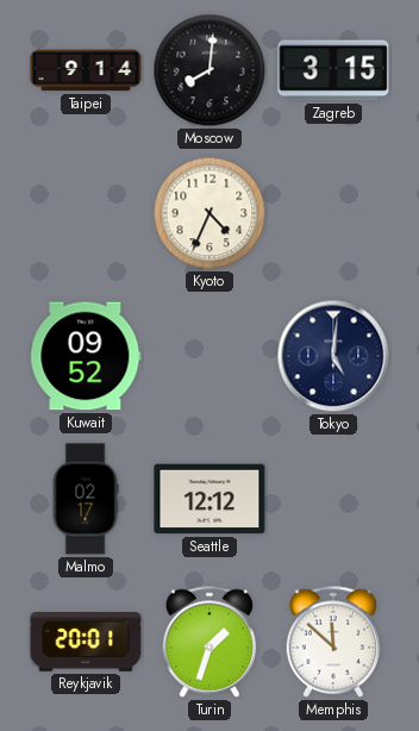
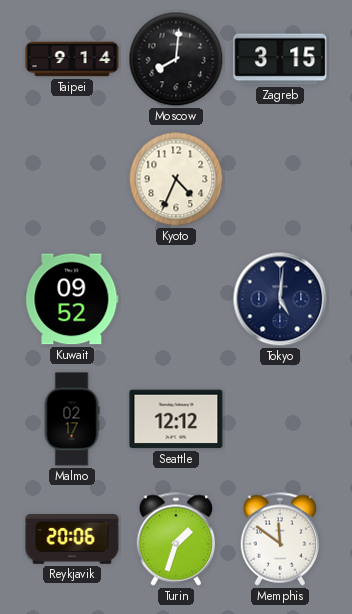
Reykjavik: 20:01 -> 20:06
Memphis: 11:52 -> 11:51
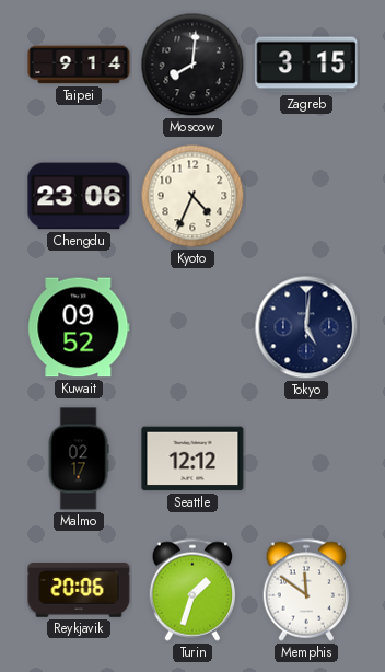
Chengdu: none -> 23:06
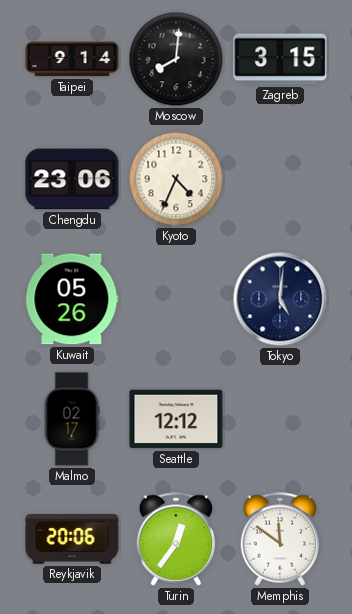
Kuwait: 09:52 -> 05:26
Turin: 1:33 -> 12:36
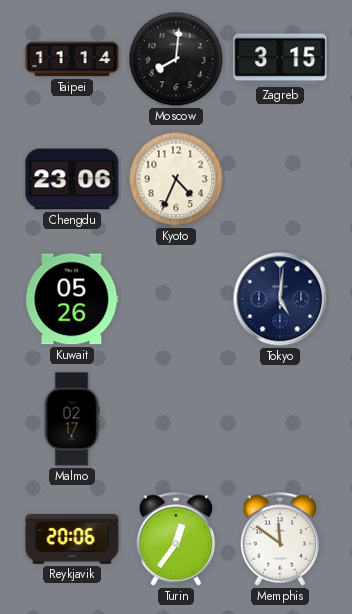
Taipei: 9:14 -> 11:14
Seattle: 12:12 -> none
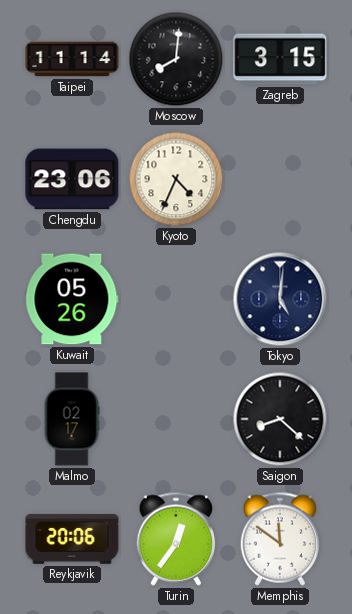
Saigon: none -> 8:22
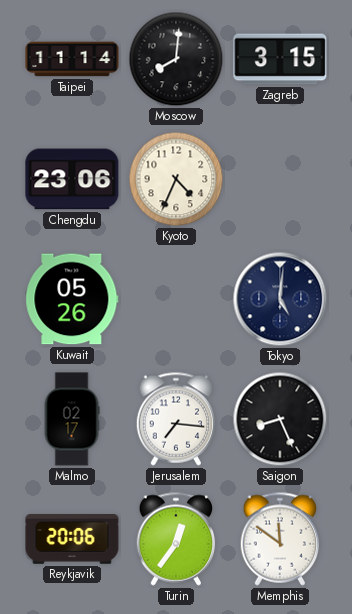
Jerusalem: none -> 7:16
Saigon: 8:22 -> 8:26
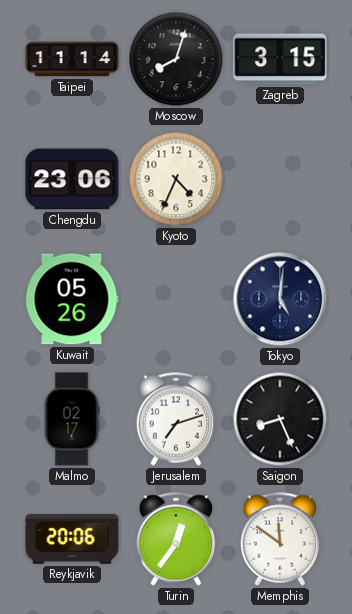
Moscow: 8:01 -> 8:03
Jerusalem: 7:16 -> 7:12
